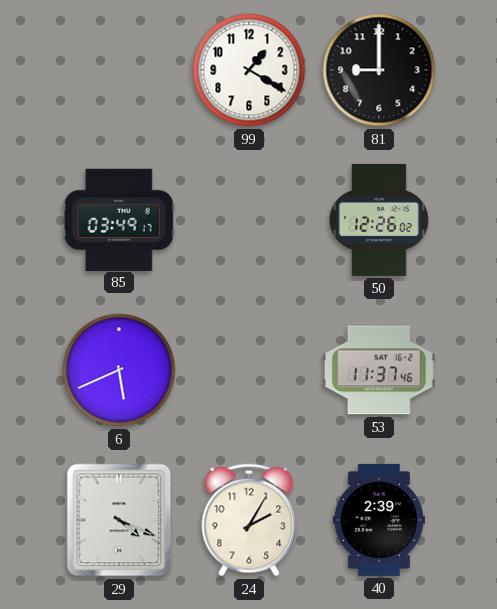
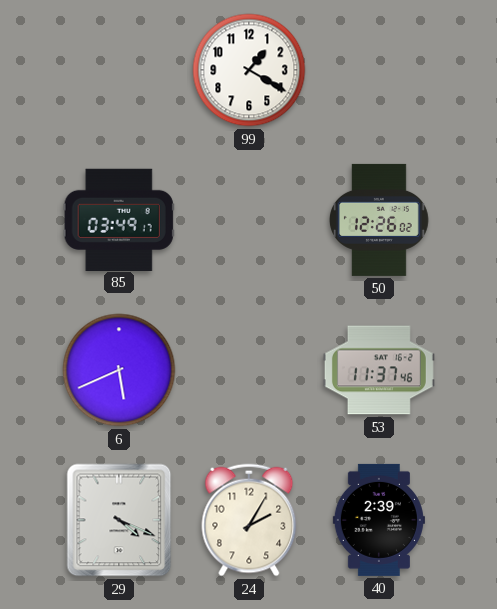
81: 9:00 -> none
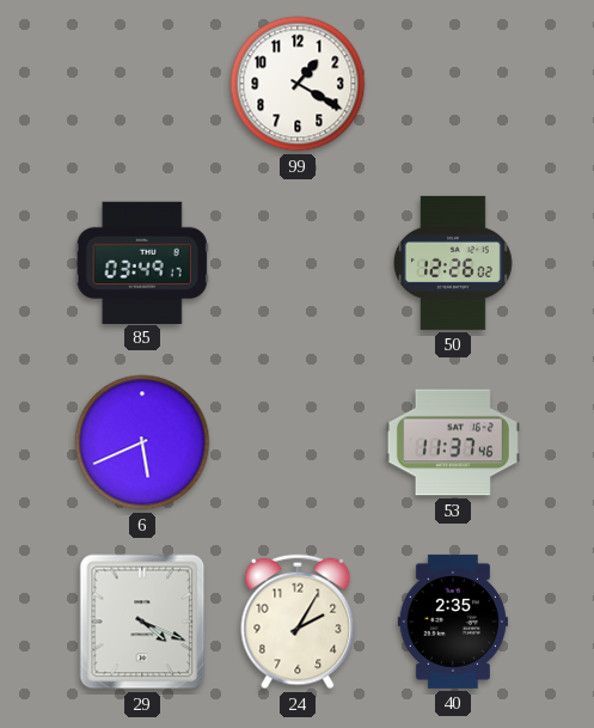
40: 2:39 -> 2:35
